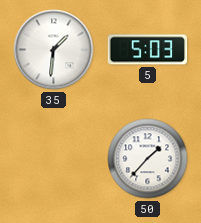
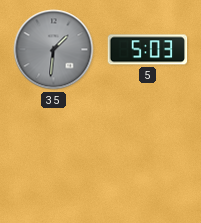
35 dial: white -> grey
50: 1:37 -> none
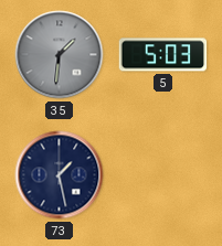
73: none -> 1:28
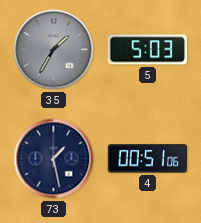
35: 1:31 -> 1:35
4: none -> 00:51
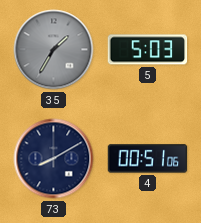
73: 1:28 -> 8:10
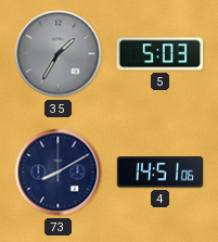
4: 00:51 -> 14:51
